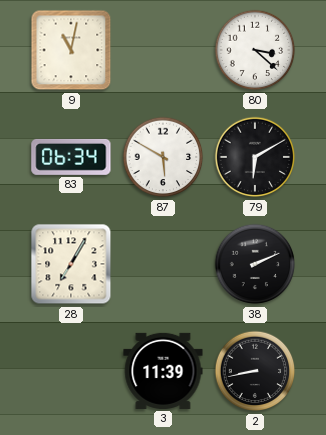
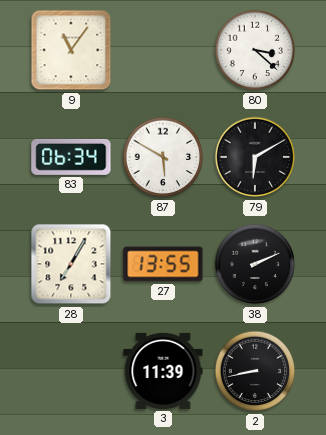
9: 11:02 -> 11:06
27: none -> 13:55
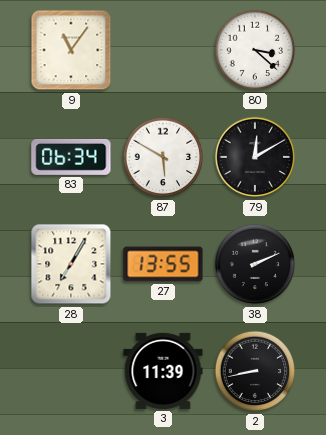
79: 6:10 -> 12:10
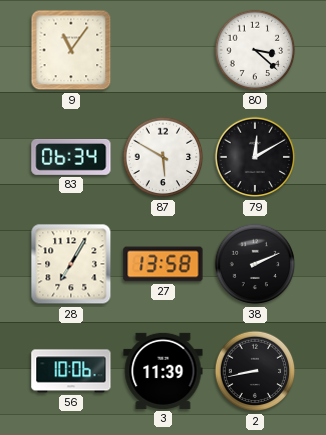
27: 13:55 -> 13:58
56: none -> 10:06
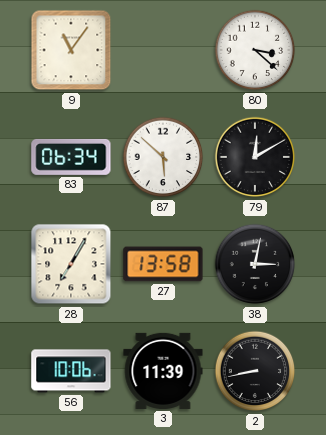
87: 5:50 -> 5:52
38: 2:11 -> 3:02
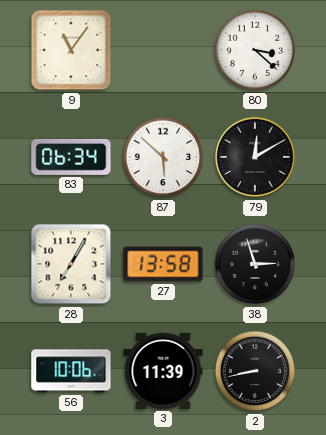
38: 3:02 -> 2:57
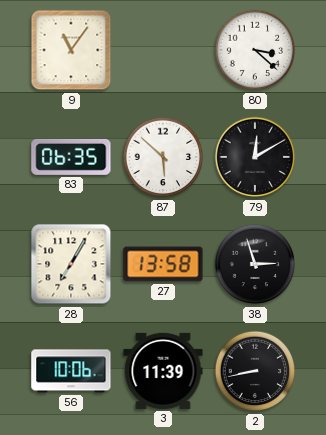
83: 06:34 -> 06:35
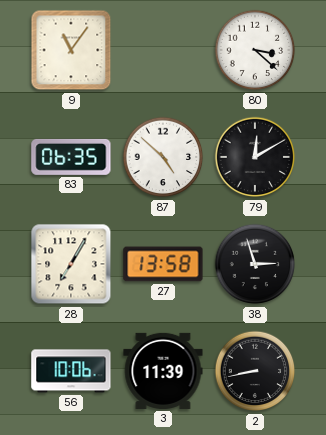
87: 5:52 -> 4:52
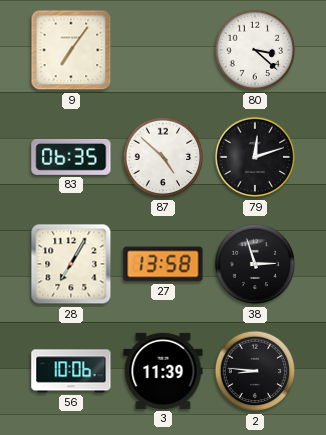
9: 11:06 -> 7:06
79: 12:10 -> 12:12
2: 8:43 -> 8:46
